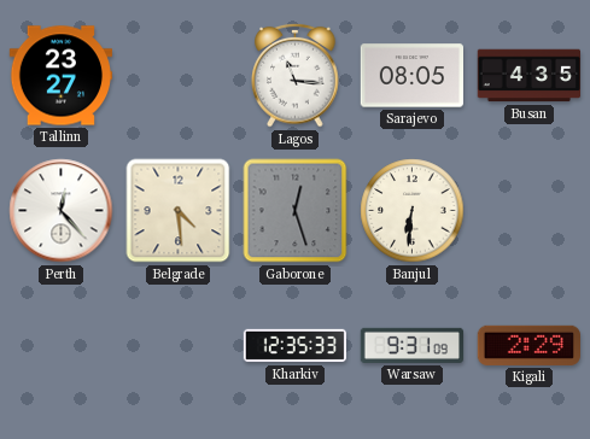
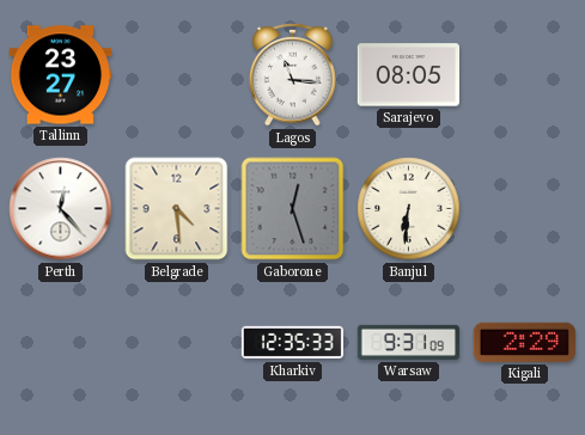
Busan: 4:35 -> none
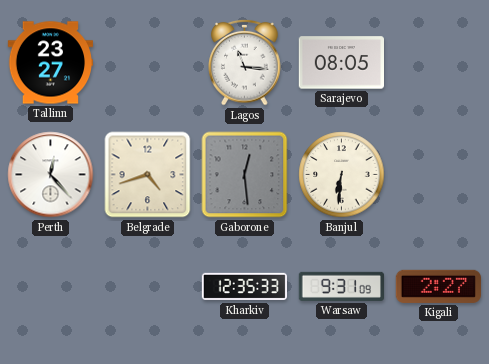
Belgrade: 4:29 -> 4:42
Gaborone: 12:27 -> 12:29
Kigali: 2:29 -> 2:27
